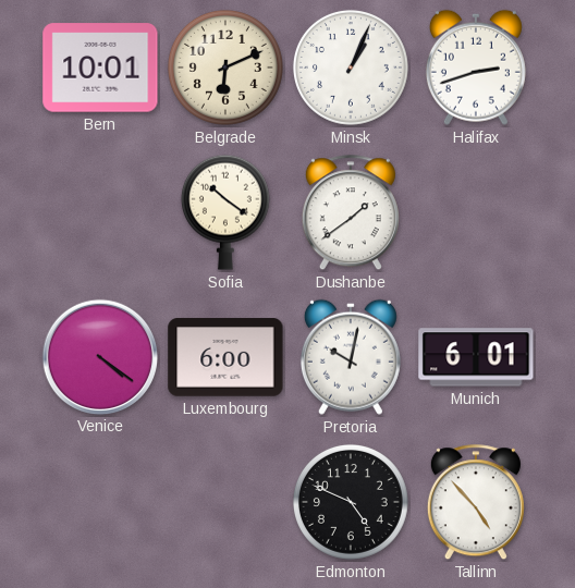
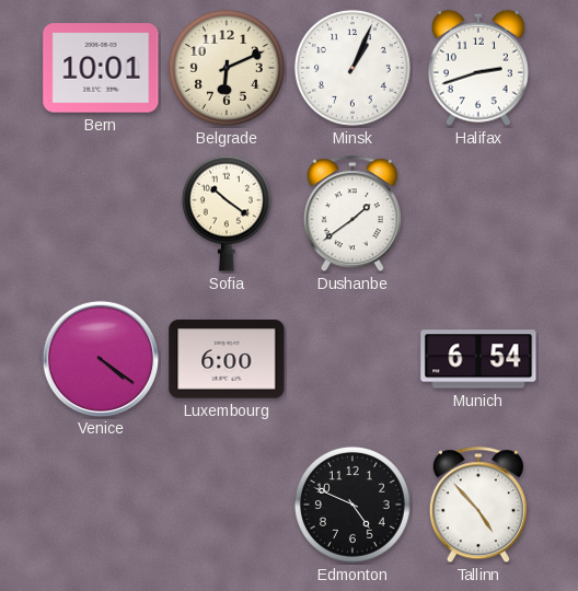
Pretoria: 10:02 -> none
Munich: 6:01 -> 6:54
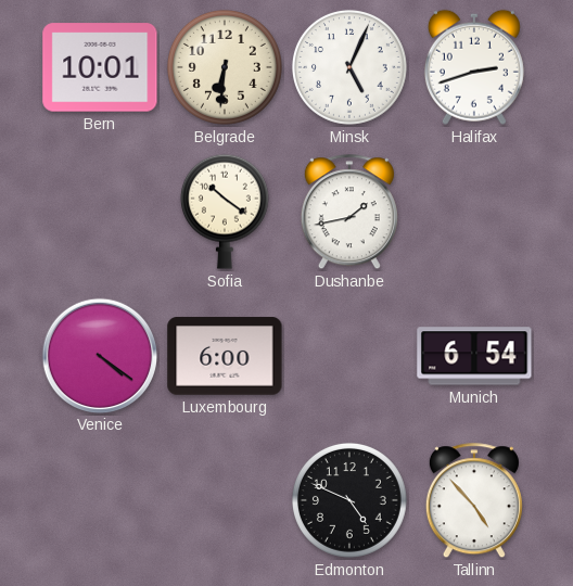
Belgrade: 6:11 -> 6:31
Minsk: 1:04 -> 5:04
Dushanbe: 1:39 -> 1:43
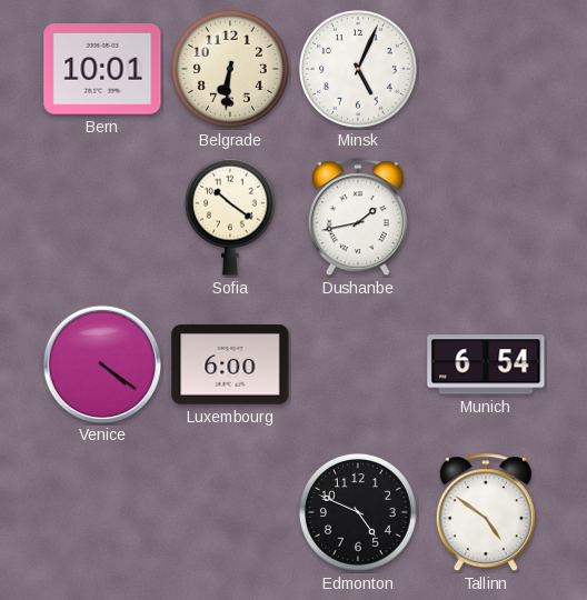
Halifax: 2:42 -> none
Tallinn: 4:53 -> 4:51
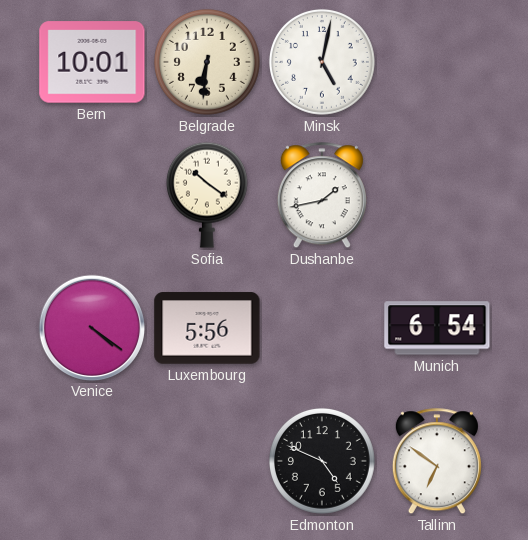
Minsk: 5:04 -> 5:02
Luxembourg: 6:00 -> 5:56
Tallinn: 4:51 -> 6:51
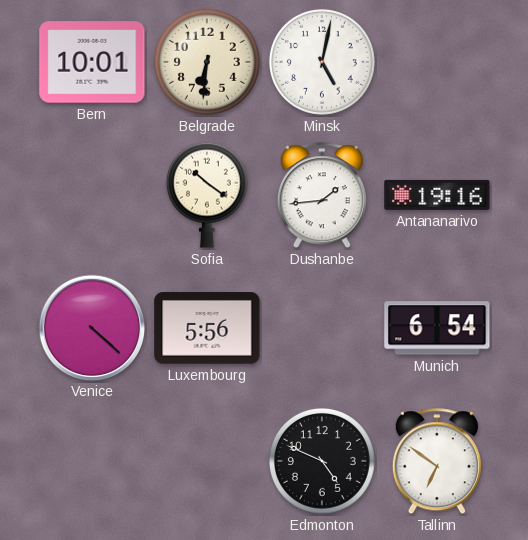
Dushanbe: 1:43 -> 1:44
Antananarivo: none -> 19:16
Venice: 4:21 -> 4:22
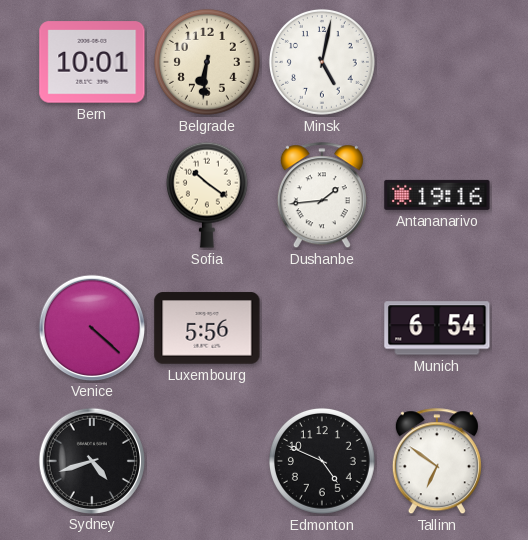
Sydney: none -> 4:42
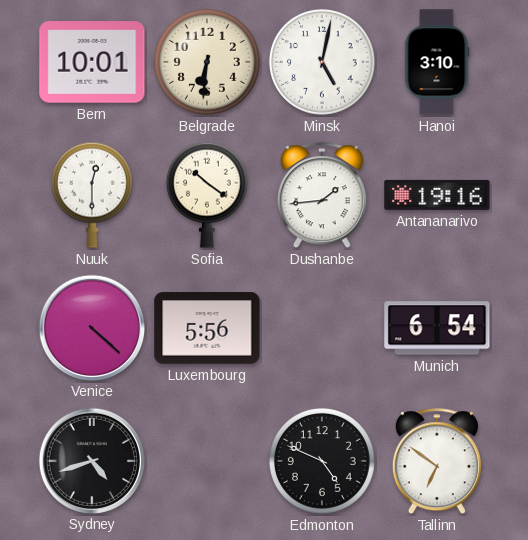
Hanoi: none -> 3:10
Nuuk: none -> 12:30
